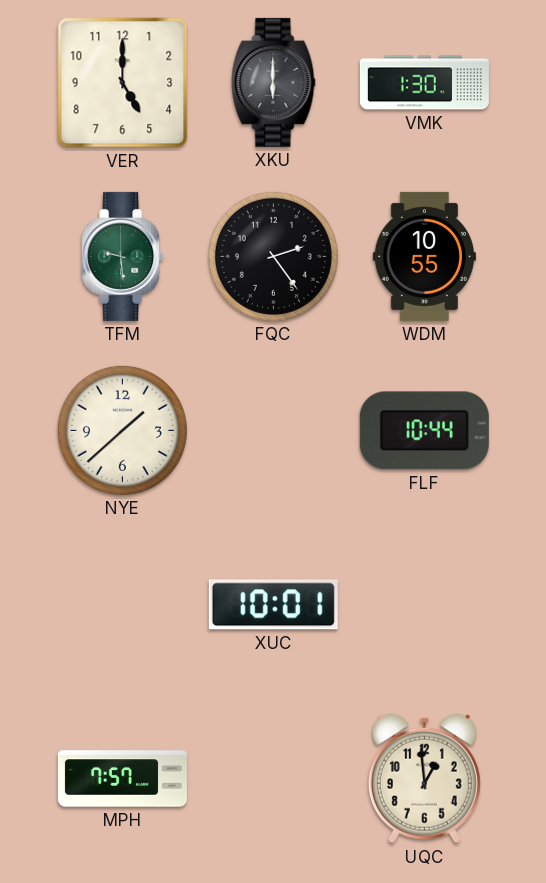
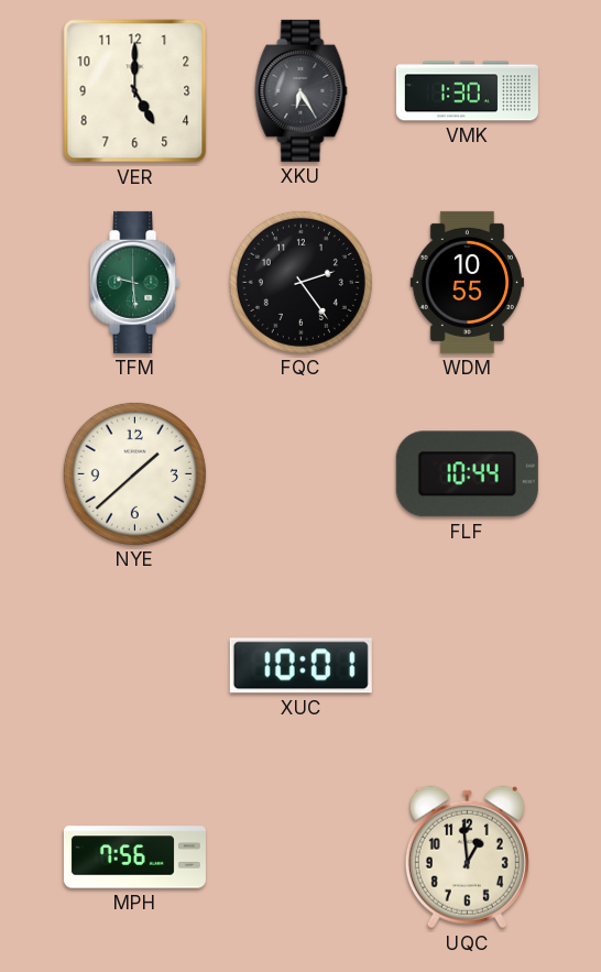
XKU: 6:00 -> 6:25
MPH: 7:57 -> 7:56
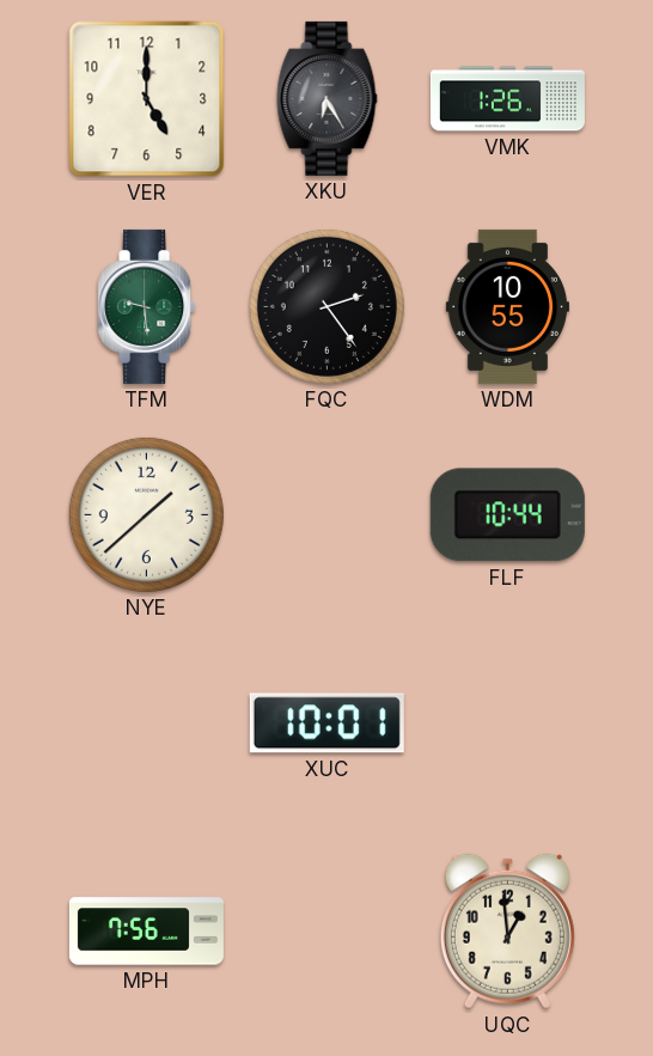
VMK: 1:30 -> 1:26
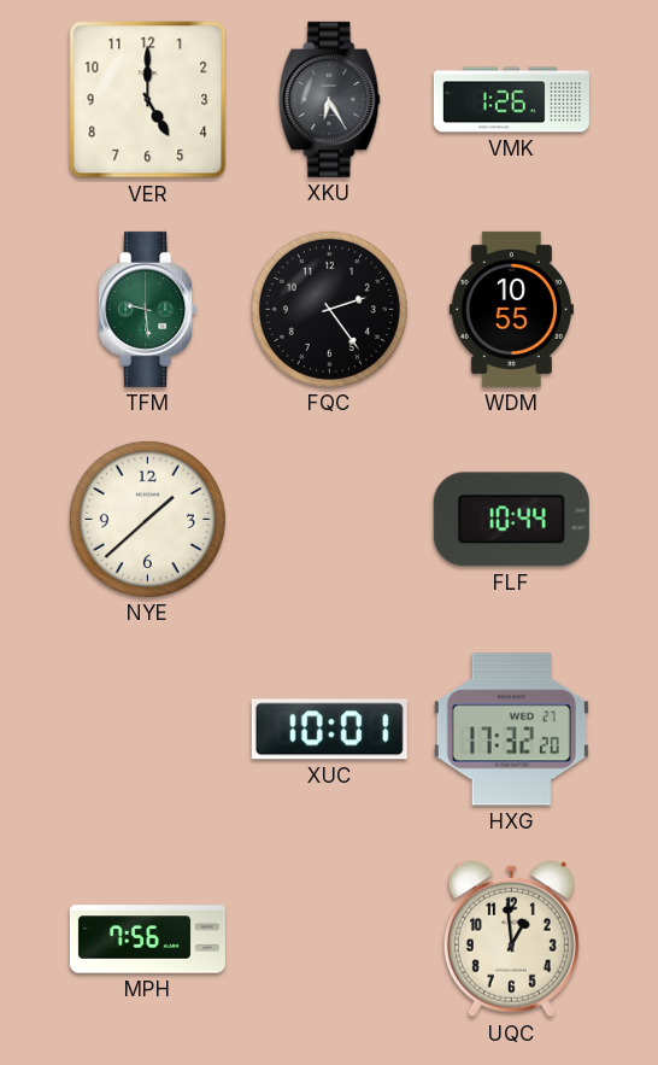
HXG: none -> 17:32
